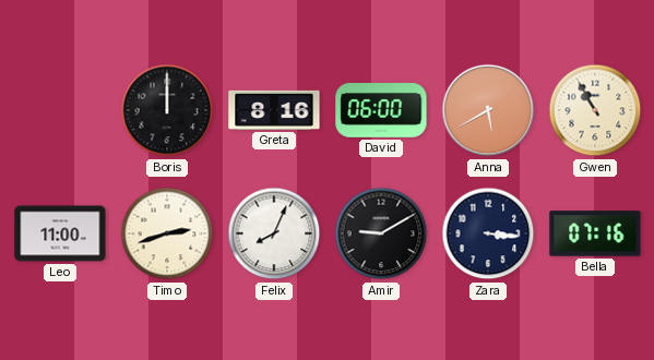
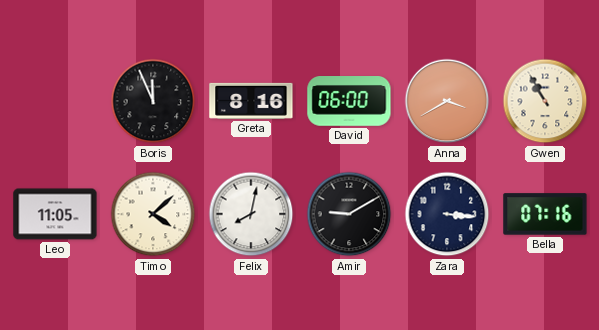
Boris: 12:00 -> 11:56
Anna: 5:40 -> 3:40
Leo: 11:00 -> 11:05
Timo: 2:42 -> 4:08
Felix: 8:04 -> 8:02
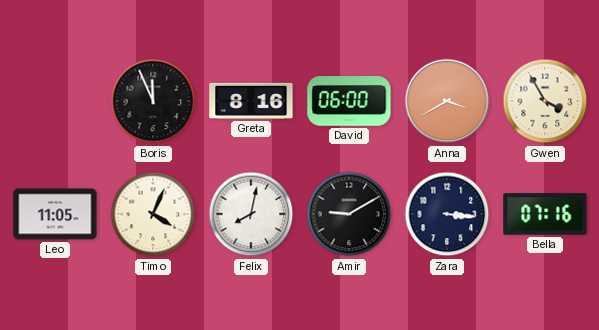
Gwen: 10:55 -> 3:55
Timo: 4:08 -> 4:04
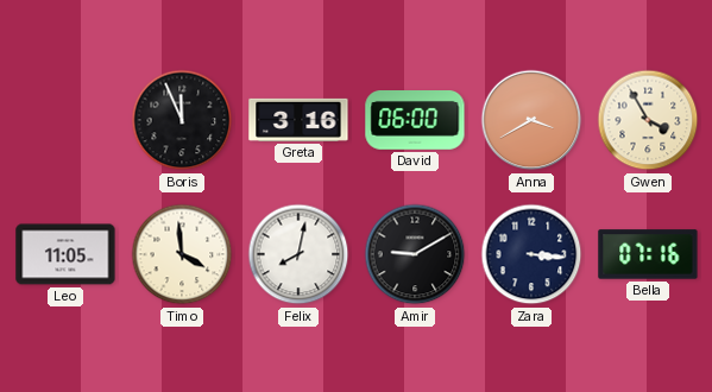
Greta: 8:16 -> 3:16
Timo: 4:04 -> 3:59
